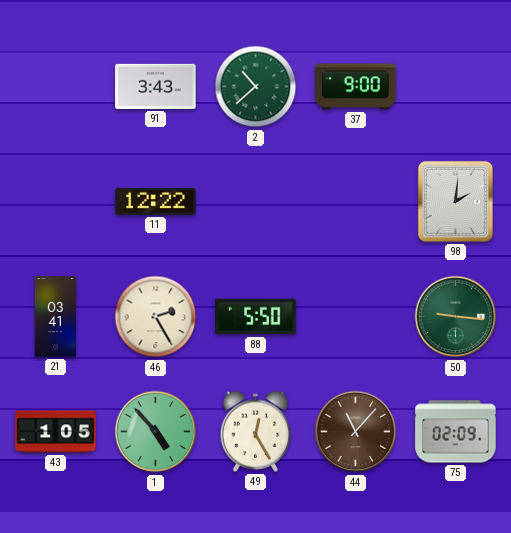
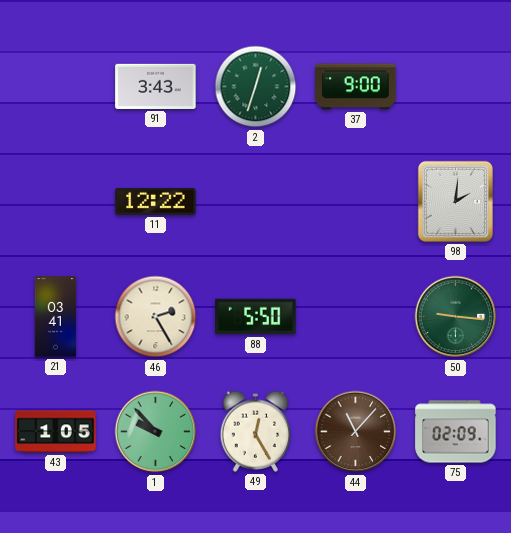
2: 10:38 -> 12:33
1: 4:53 -> 9:53
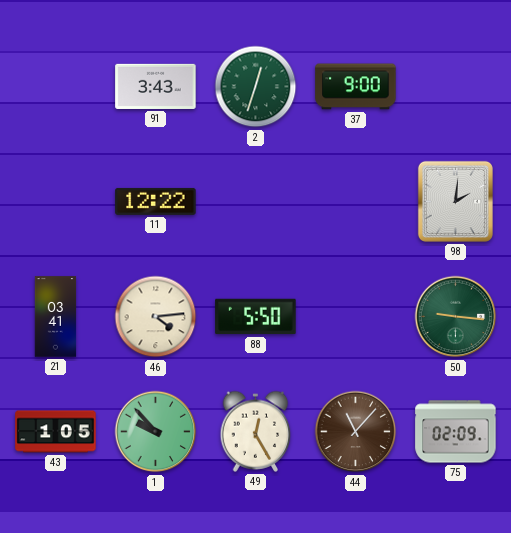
46: 2:25 -> 4:14
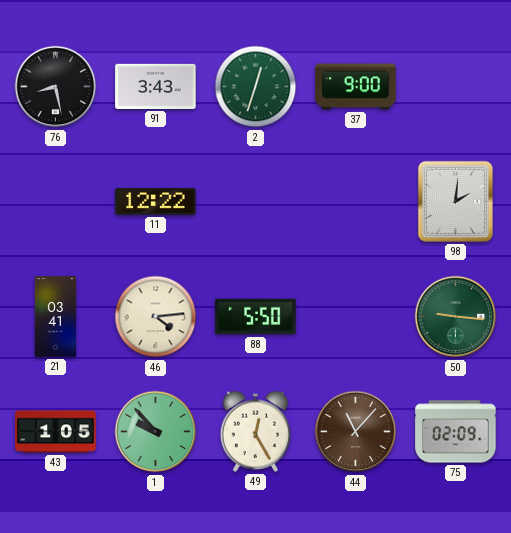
76: none -> 8:28
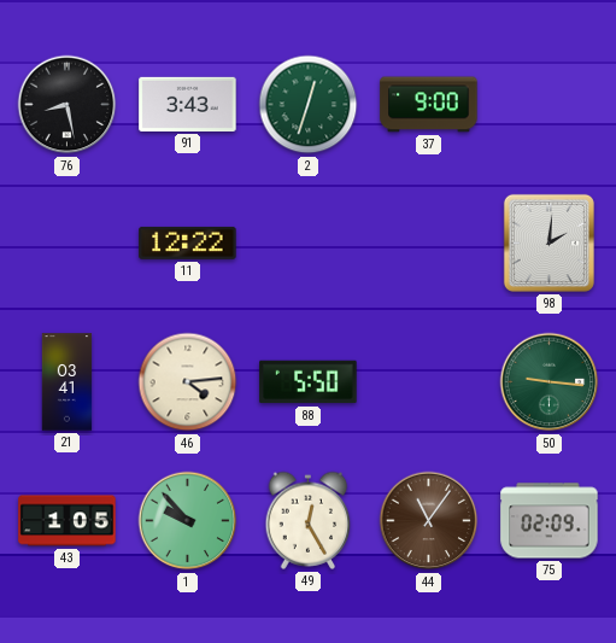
44: 11:07 -> 11:06
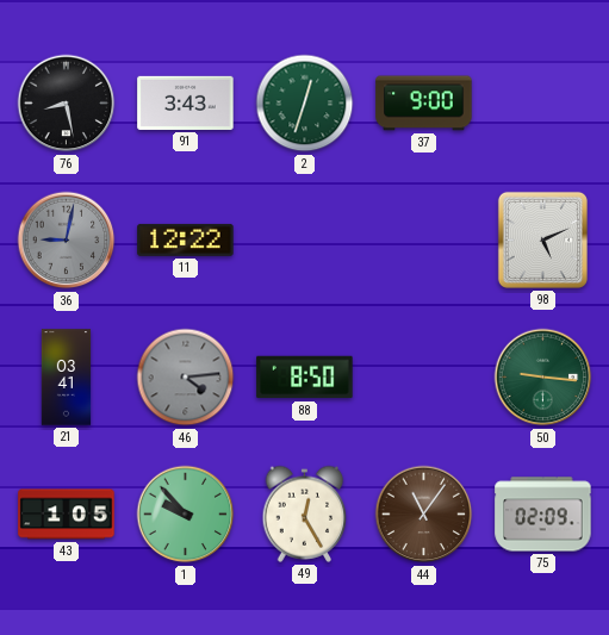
36: none -> 9:02
98: 2:01 -> 5:11
46 dial: cream -> grey
88: 5:50 -> 8:50
